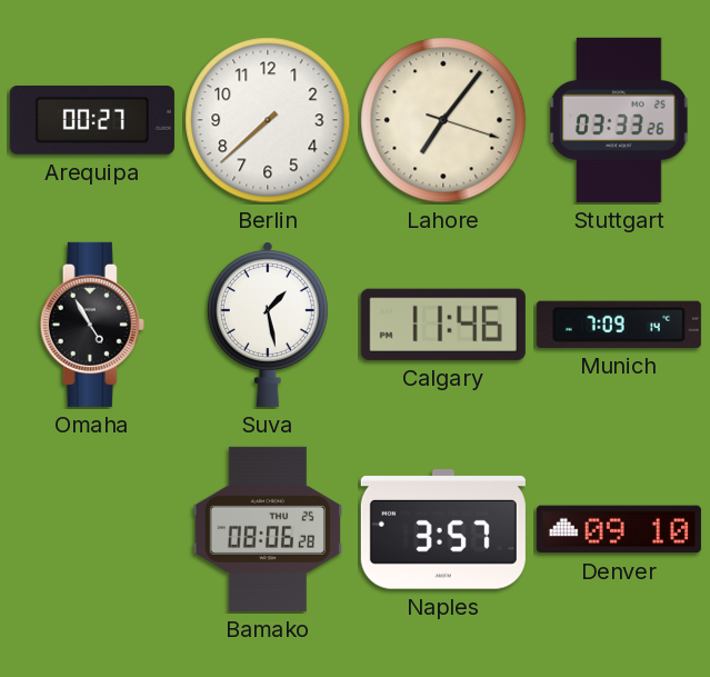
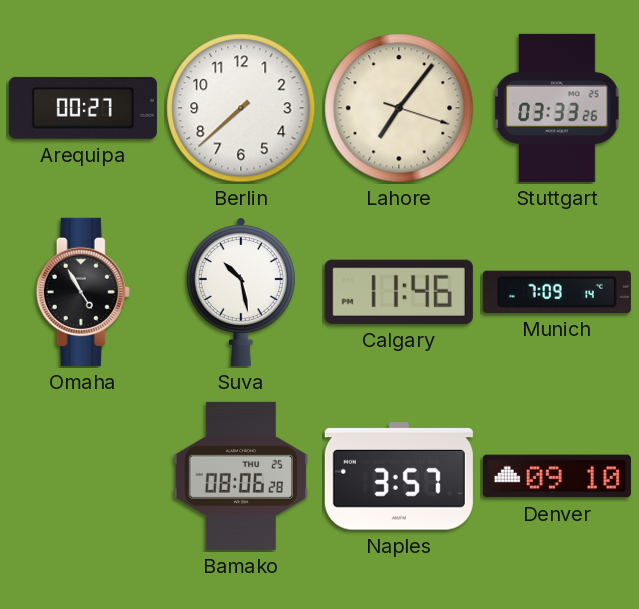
Suva: 1:28 -> 10:28
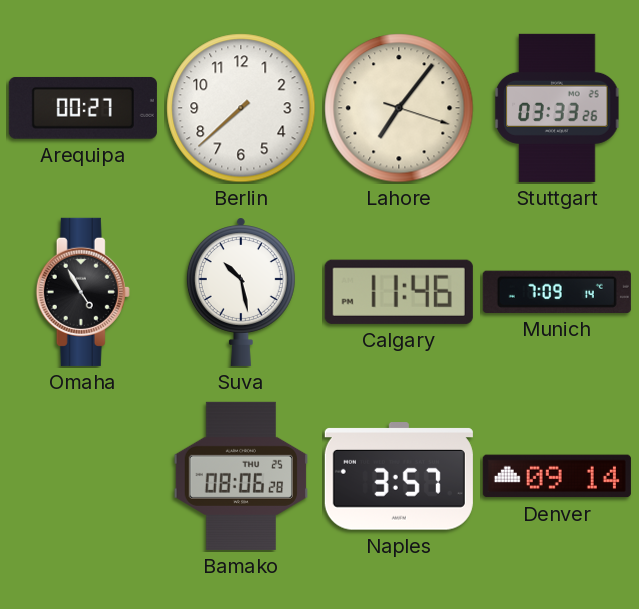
Denver: 09:10 -> 09:14
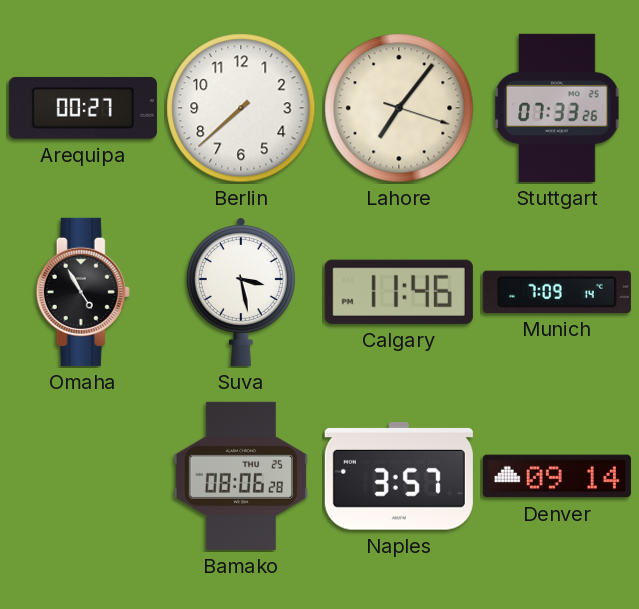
Stuttgart: 03:33 -> 07:33
Suva: 10:28 -> 3:28
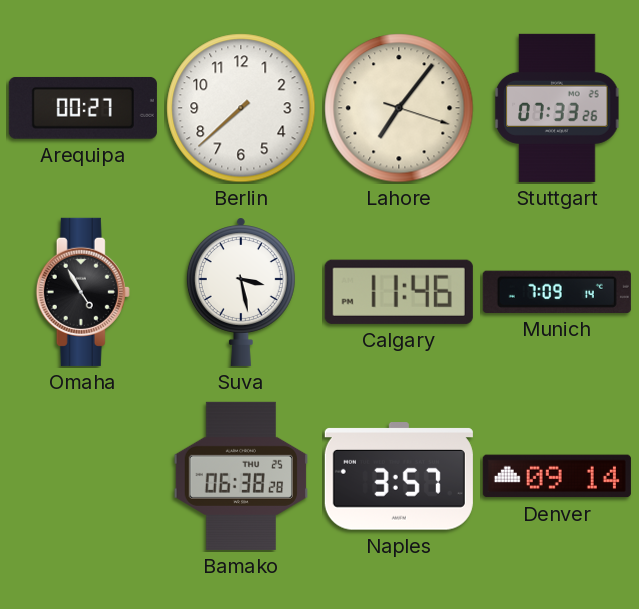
Bamako: 08:06 -> 06:38
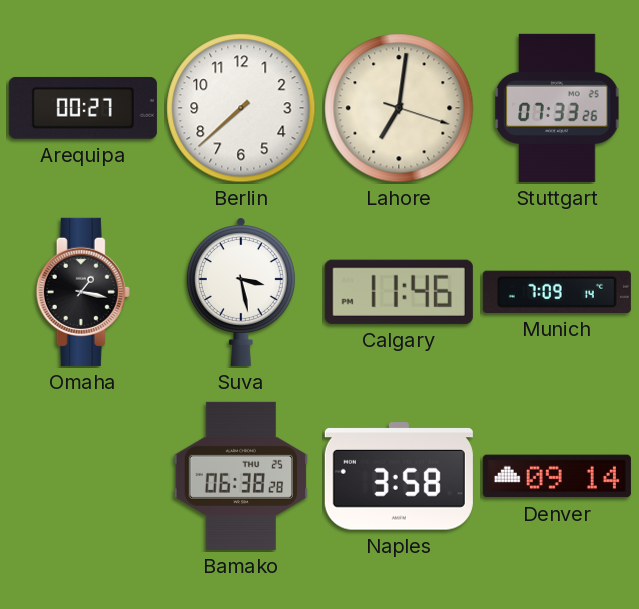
Lahore: 7:06 -> 7:01
Omaha: 4:55 -> 1:17
Naples: 3:57 -> 3:58
